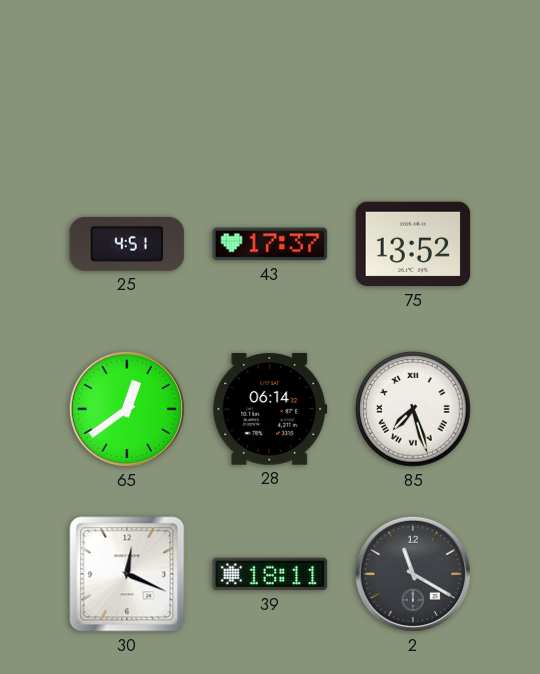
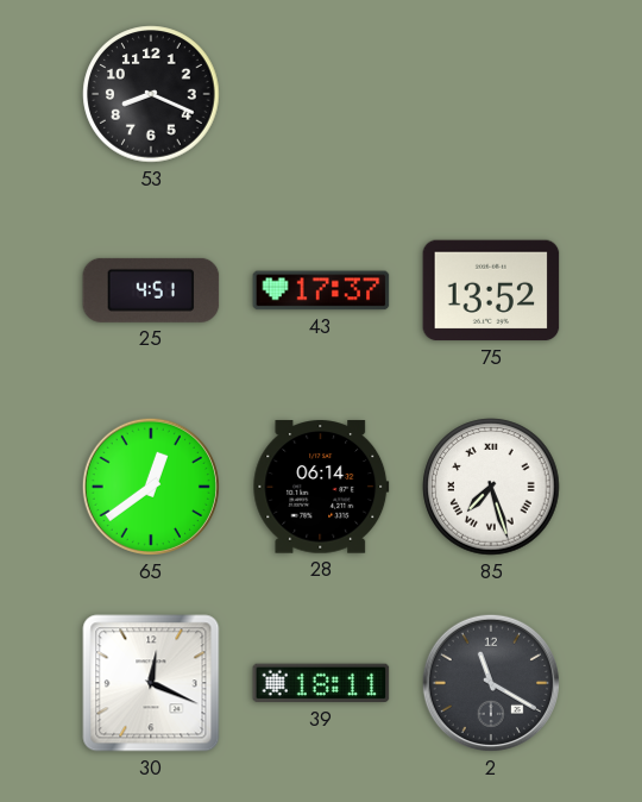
53: none -> 8:19
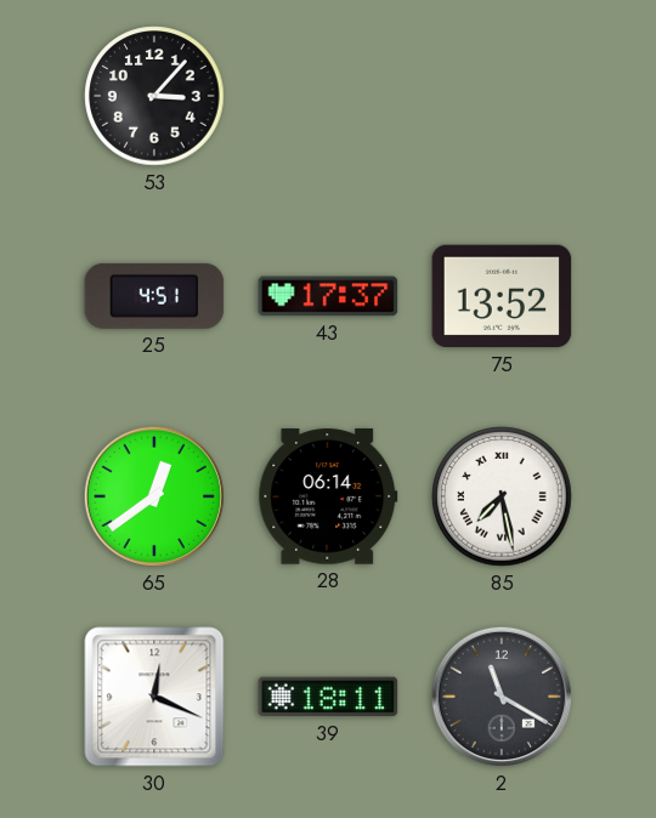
53: 8:19 -> 3:07
85: 7:27 -> 7:28
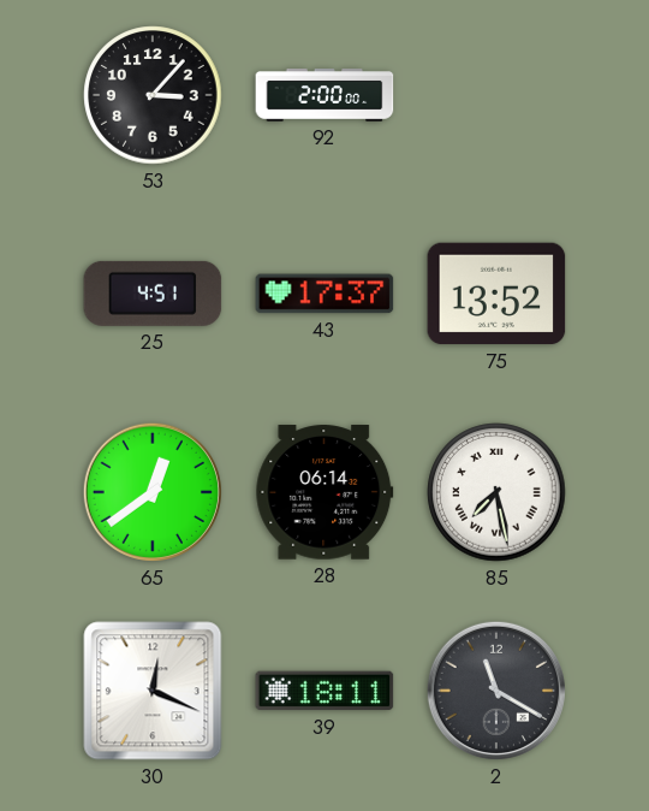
92: none -> 2:00
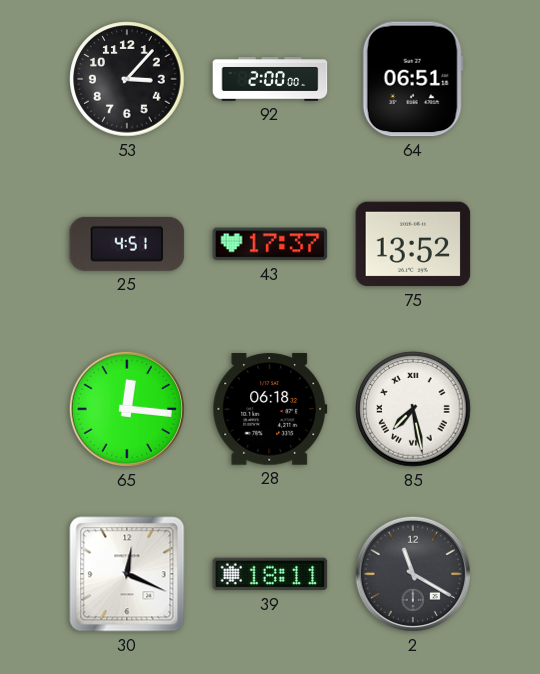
64: none -> 06:51
65: 12:39 -> 12:16
28: 06:14 -> 06:18
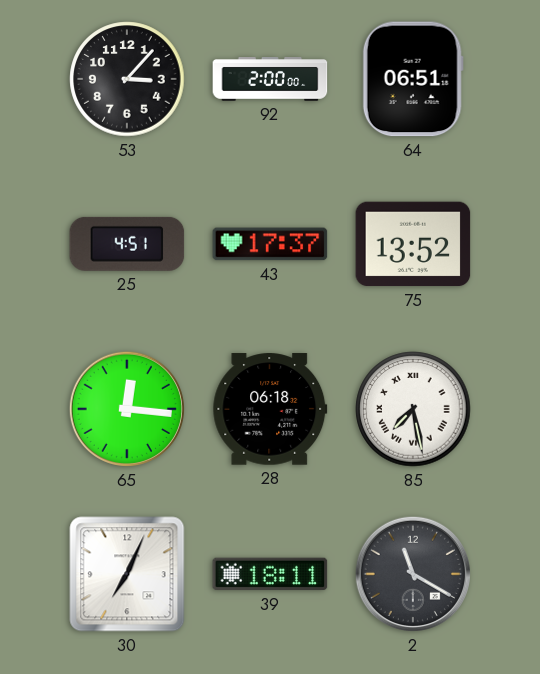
30: 12:19 -> 7:04
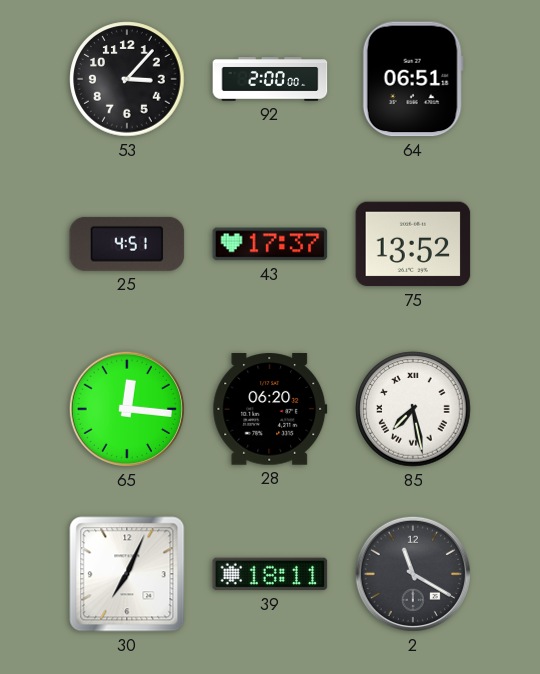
28: 06:18 -> 06:20
